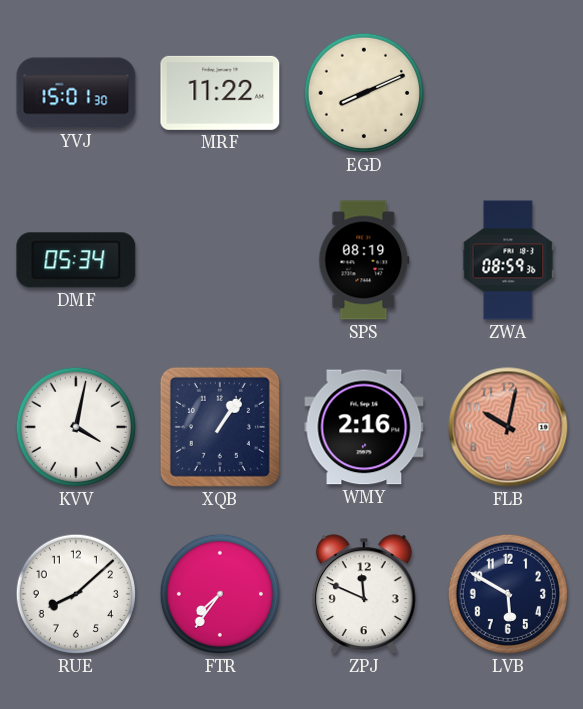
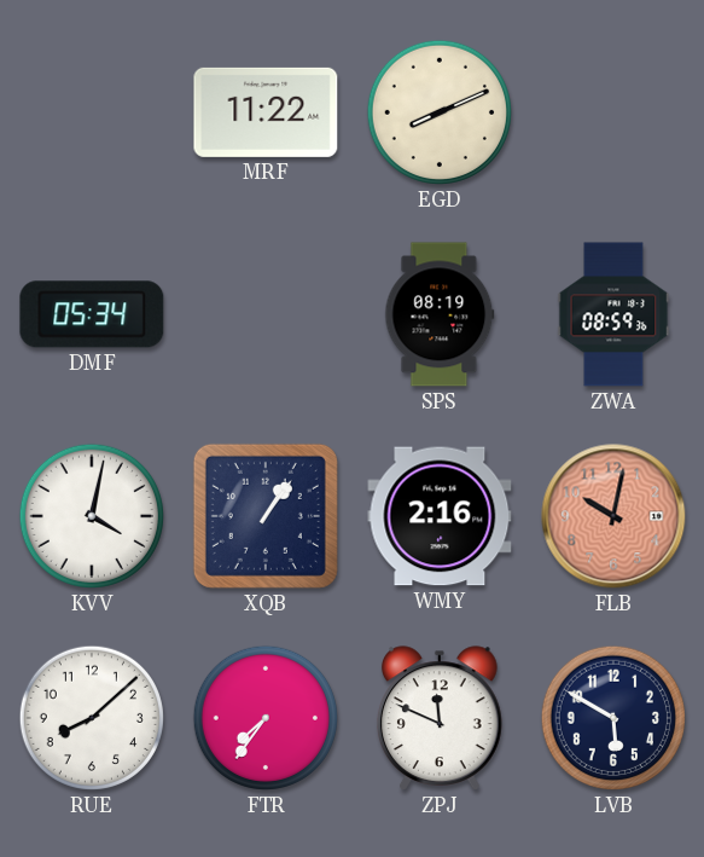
YVJ: 15:01 -> none
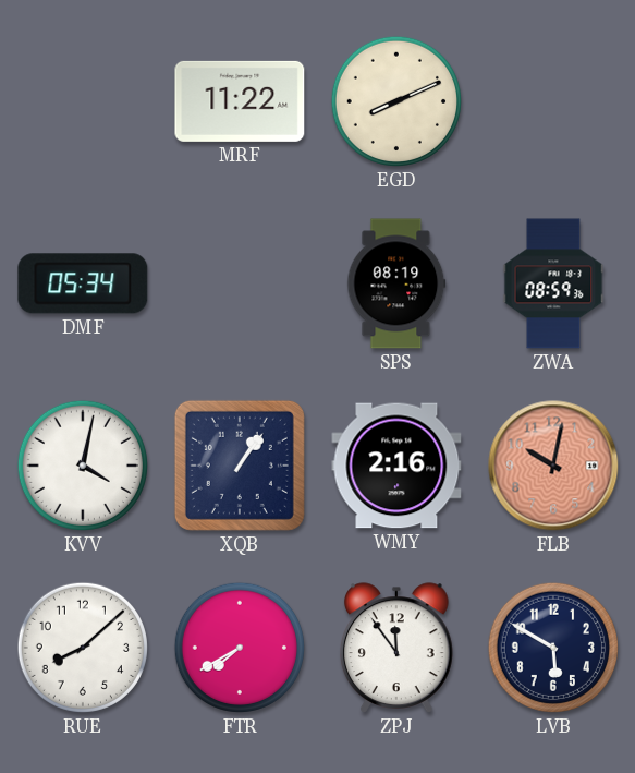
FTR: 7:36 -> 7:40
ZPJ: 11:49 -> 11:54
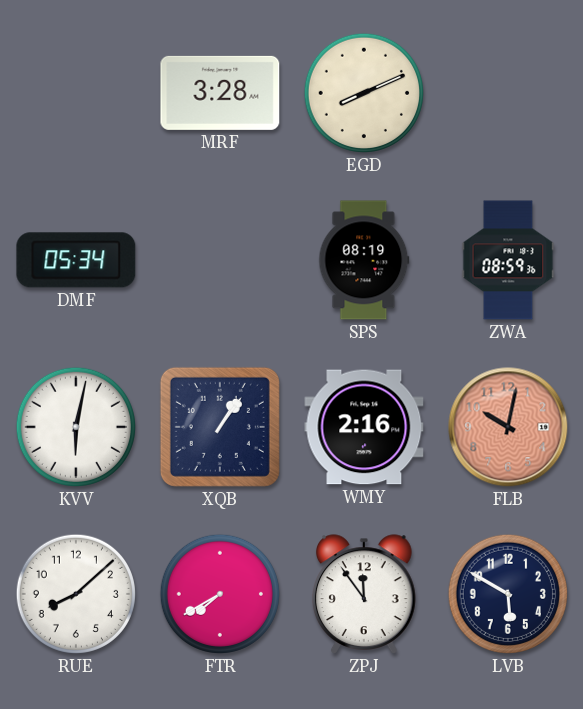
MRF: 11:22 -> 3:28
KVV: 4:02 -> 6:02
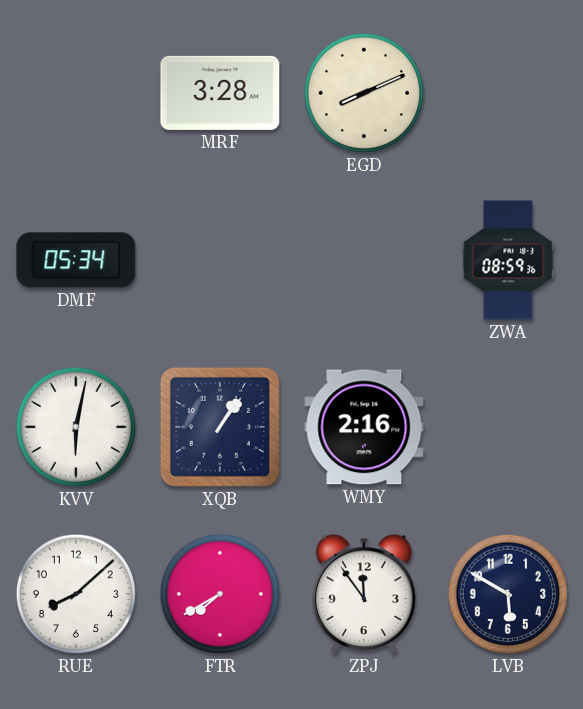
SPS: 08:19 -> none
FLB: 10:02 -> none
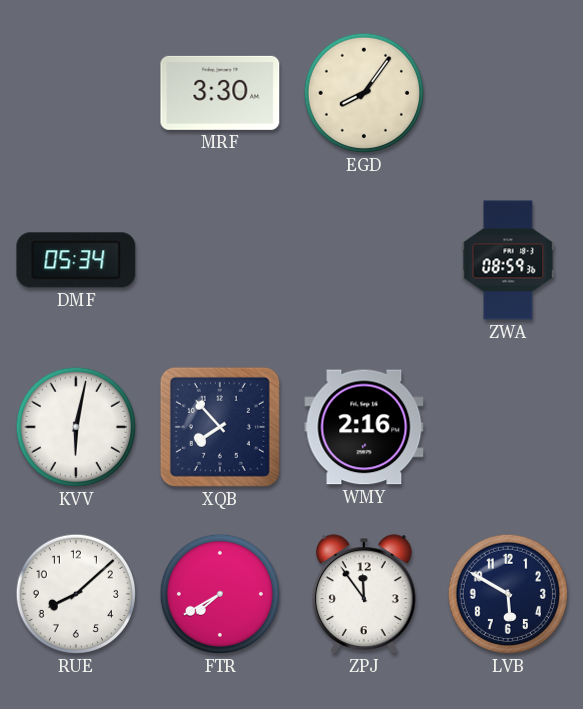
MRF: 3:28 -> 3:30
EGD: 8:11 -> 8:06
XQB: 1:06 -> 7:53
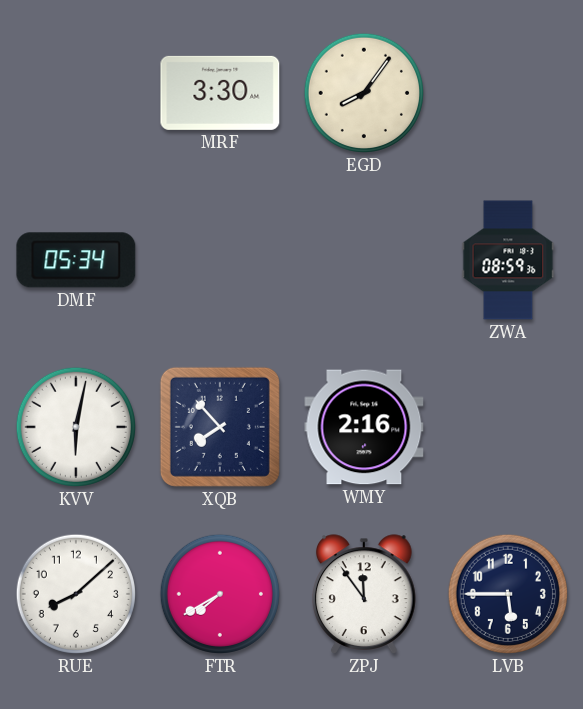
LVB: 5:50 -> 5:45
